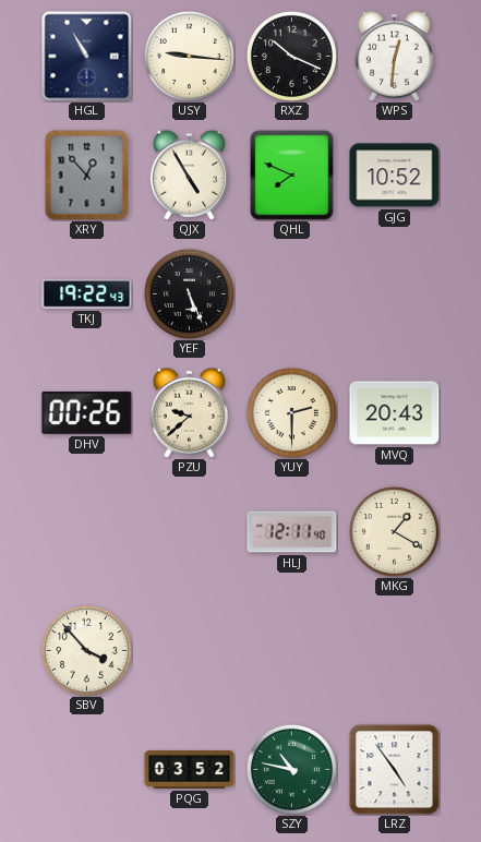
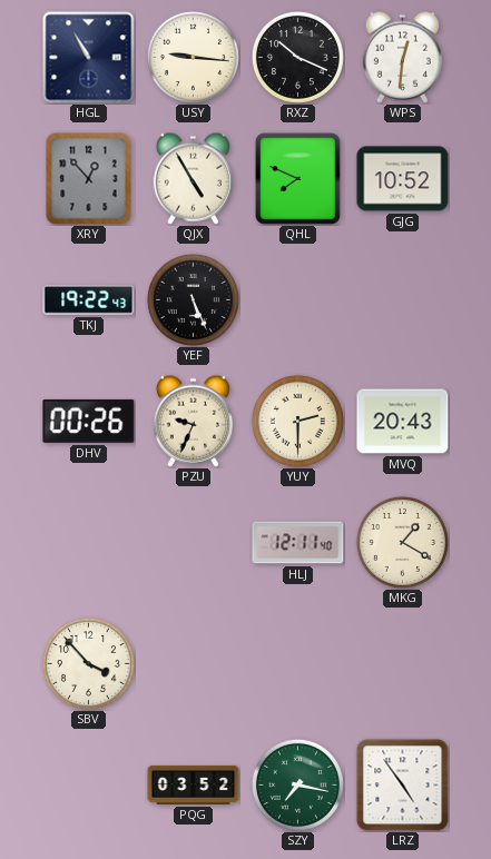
PZU: 9:38 -> 9:34
SZY: 10:47 -> 7:17
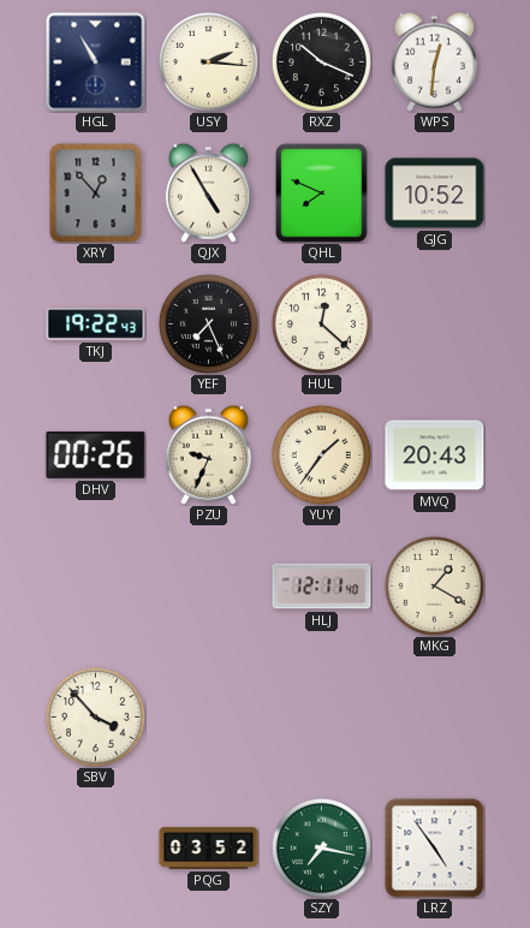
USY: 9:16 -> 2:16
YEF: 5:26 -> 7:26
HUL: none -> 12:22
YUY: 2:30 -> 1:36
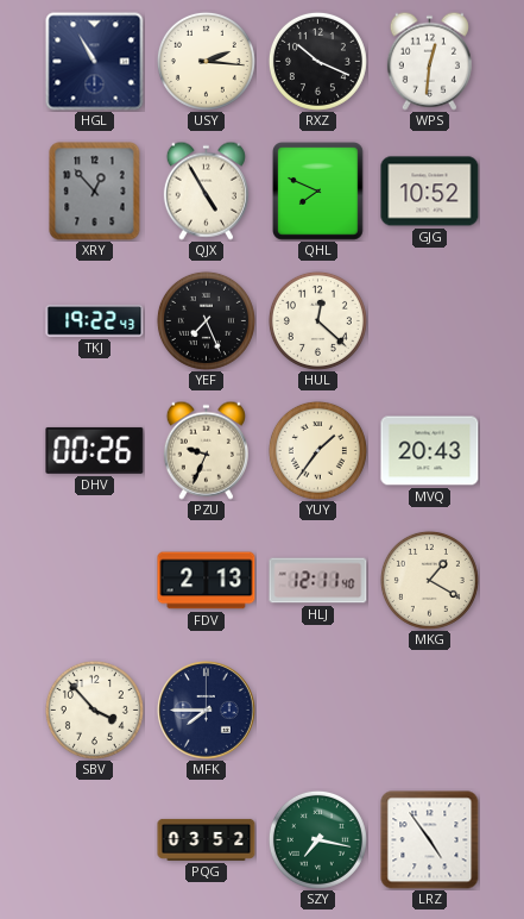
FDV: none -> 2:13
MFK: none -> 7:45
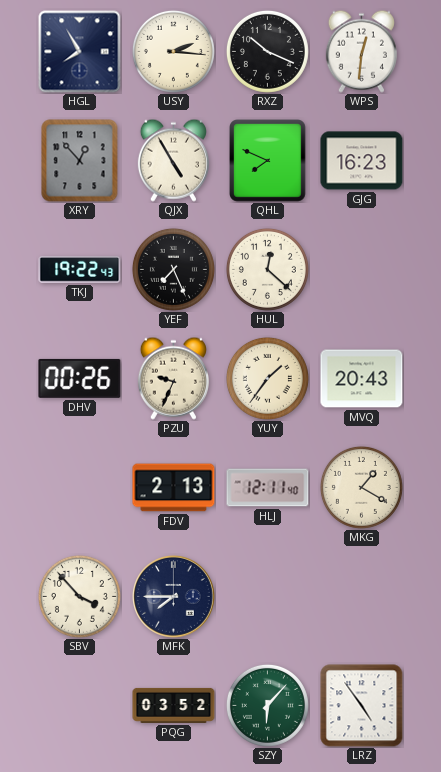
HGL: 10:55 -> 7:55
GJG: 10:52 -> 16:23
SZY: 7:17 -> 6:07
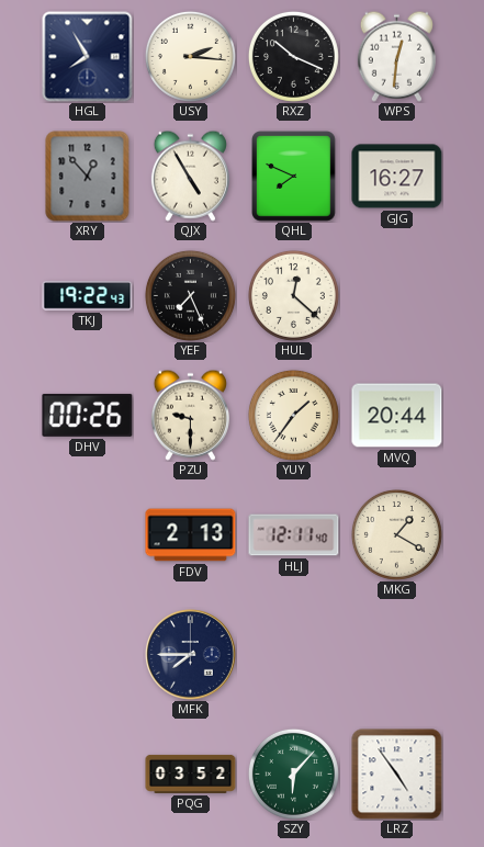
GJG: 16:23 -> 16:27
PZU: 9:34 -> 9:30
MVQ: 20:43 -> 20:44
SBV: 3:53 -> none
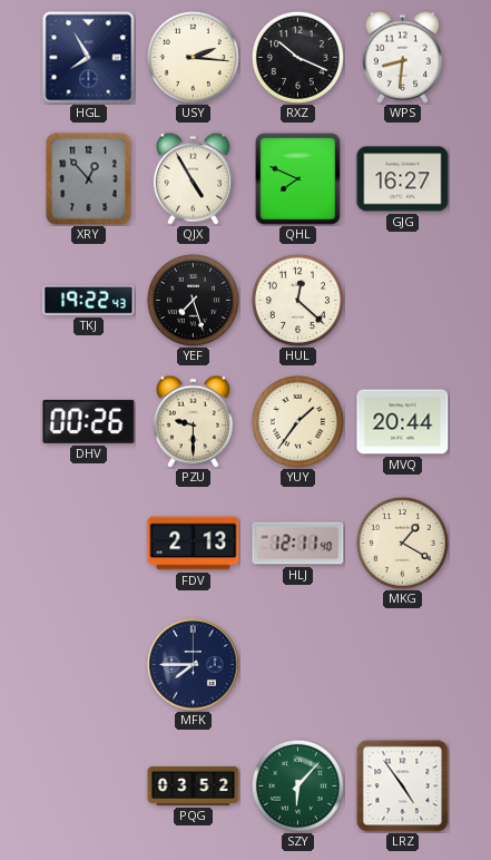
WPS: 12:31 -> 8:31
YEF: 7:26 -> 7:27
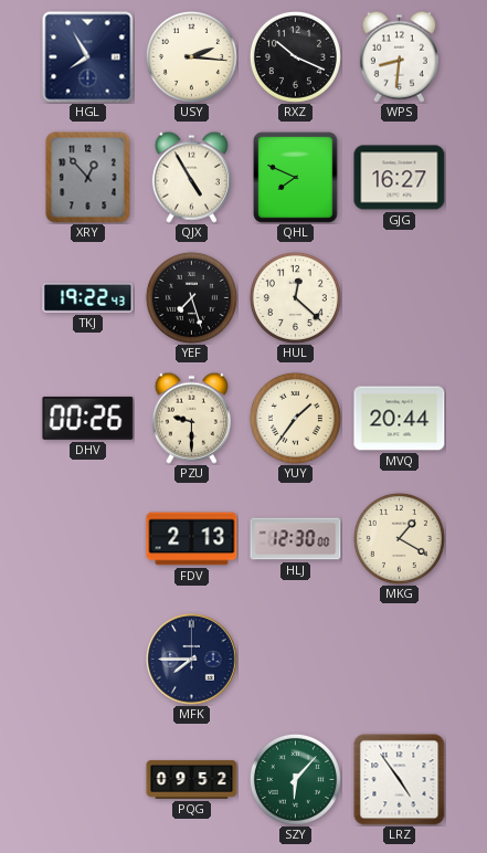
HLJ: 12:11 -> 12:30
PQG: 03:52 -> 09:52
